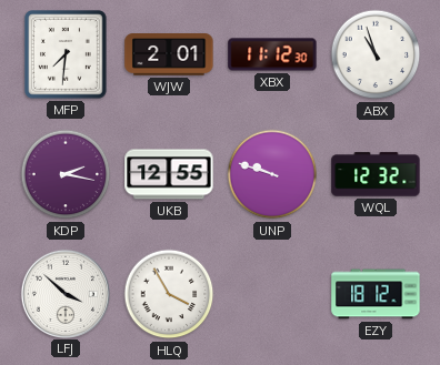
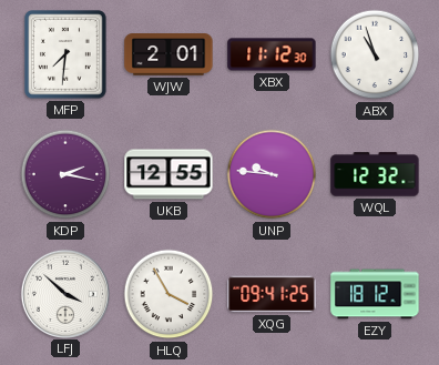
UNP: 9:48 -> 9:46
XQG: none -> 09:41
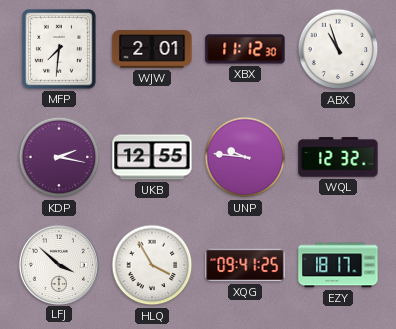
EZY: 18:12 -> 18:17
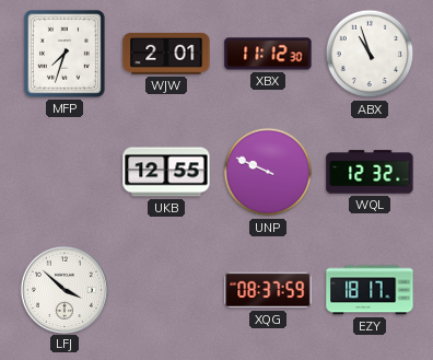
MFP: 7:31 -> 7:33
KDP: 2:17 -> none
UNP: 9:46 -> 9:49
HLQ: 3:55 -> none
XQG: 09:41 -> 08:37
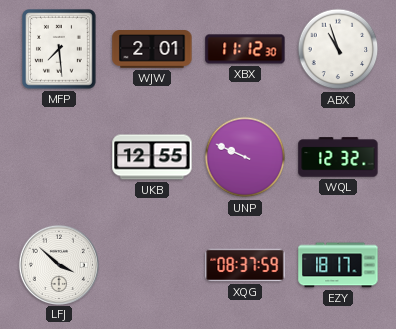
MFP: 7:33 -> 7:29
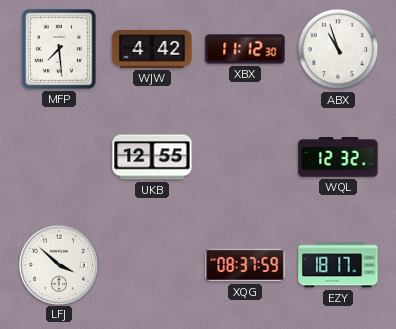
WJW: 2:01 -> 4:42
UNP: 9:49 -> none
